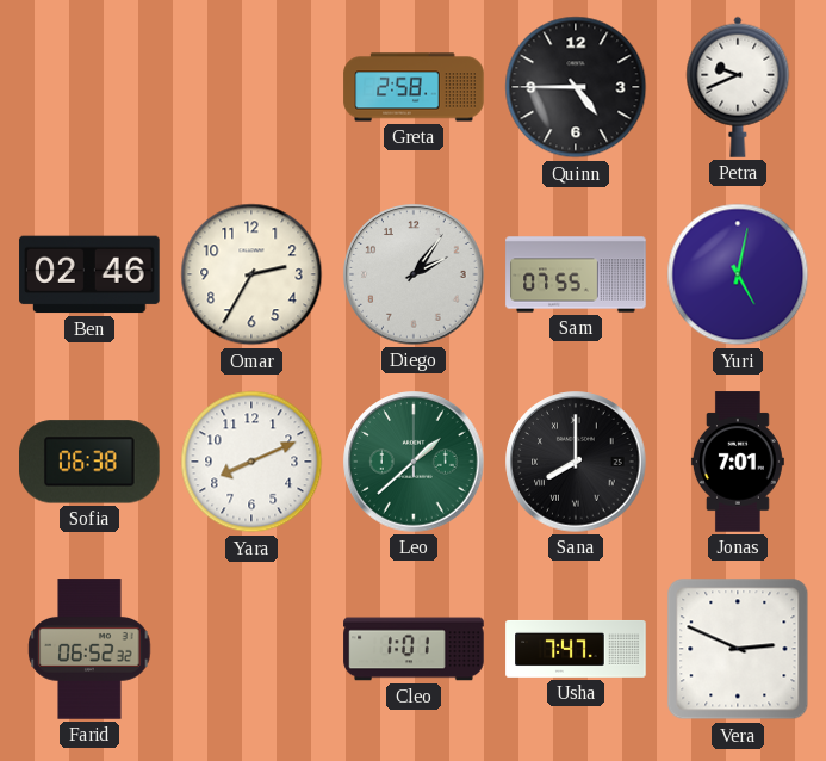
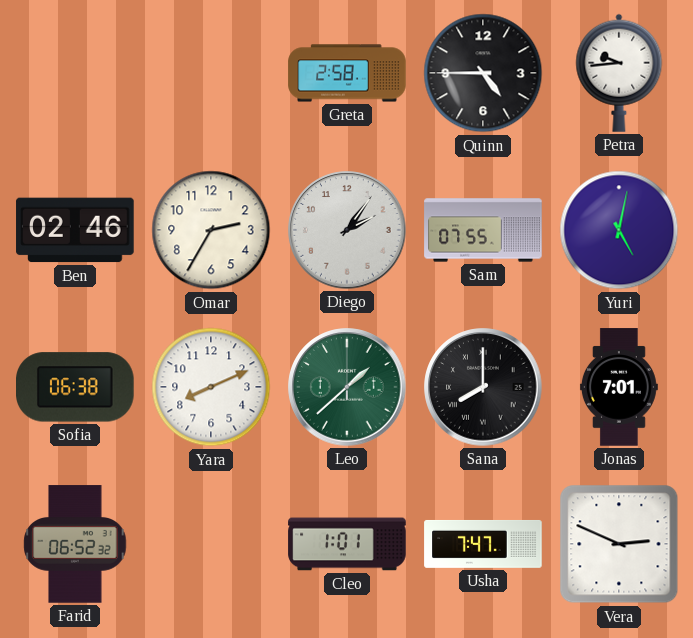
Petra: 9:41 -> 9:44
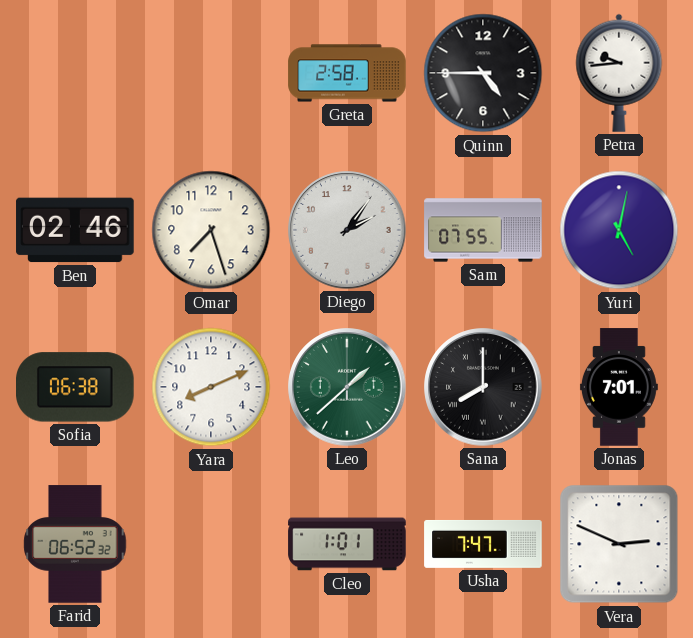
Omar: 2:35 -> 7:27
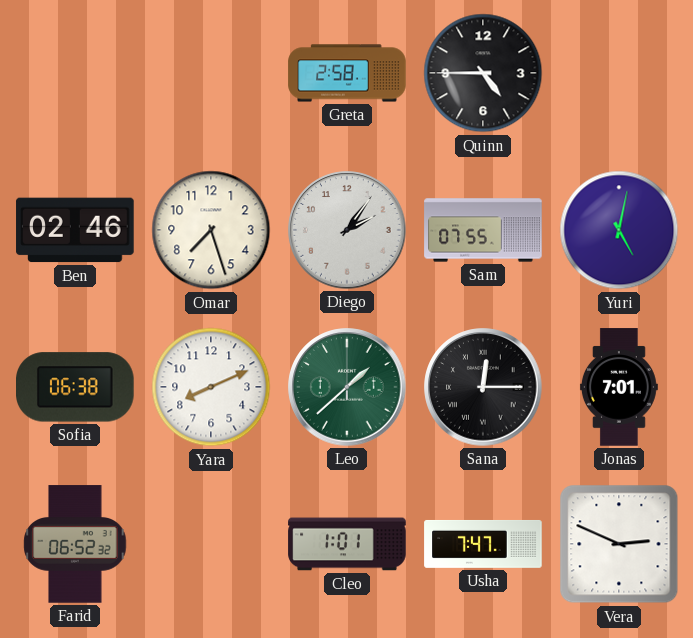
Petra: 9:44 -> none
Sana: 8:00 -> 12:15
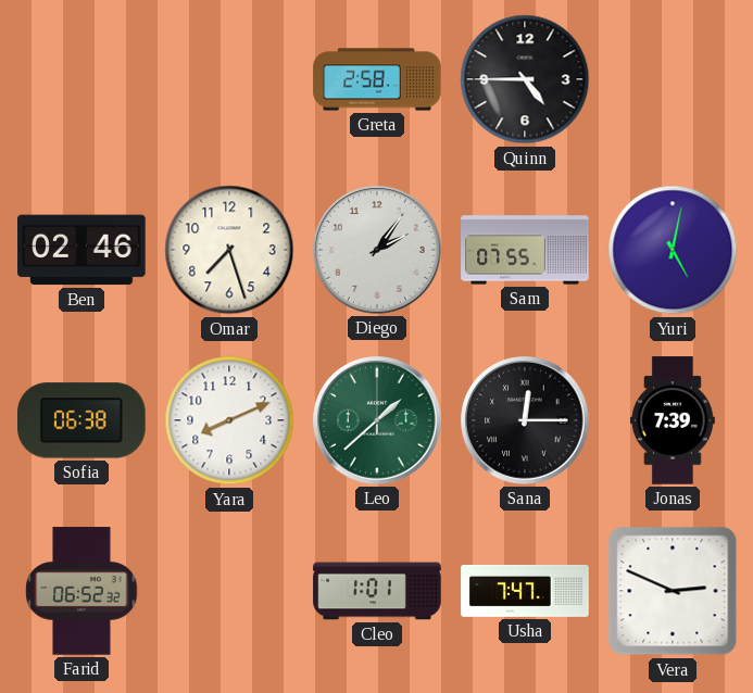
Jonas: 7:01 -> 7:39
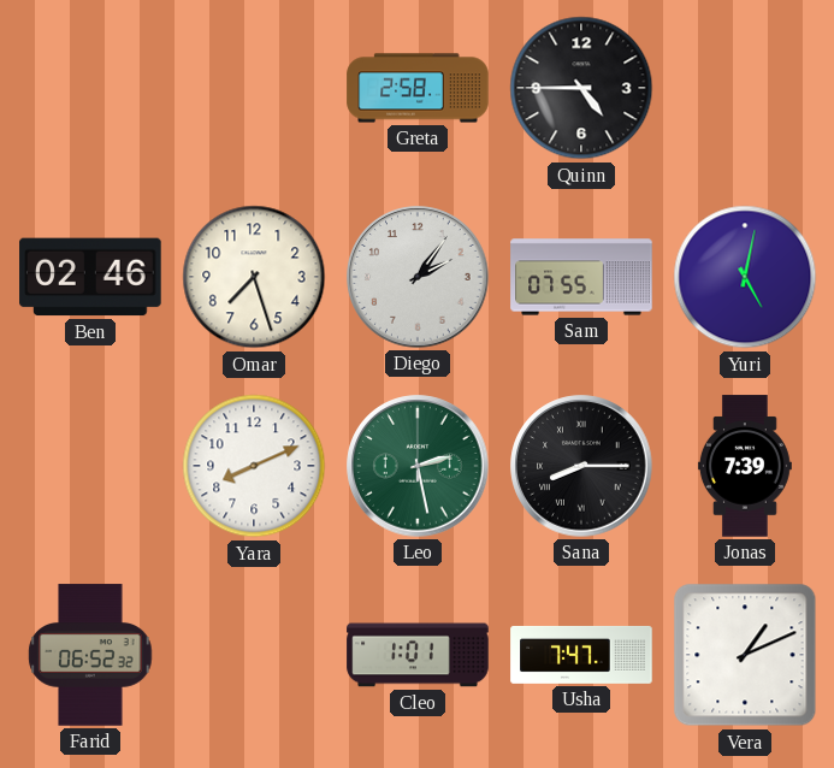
Sofia: 06:38 -> none
Leo: 1:38 -> 2:28
Sana: 12:15 -> 8:15
Vera: 2:49 -> 1:11
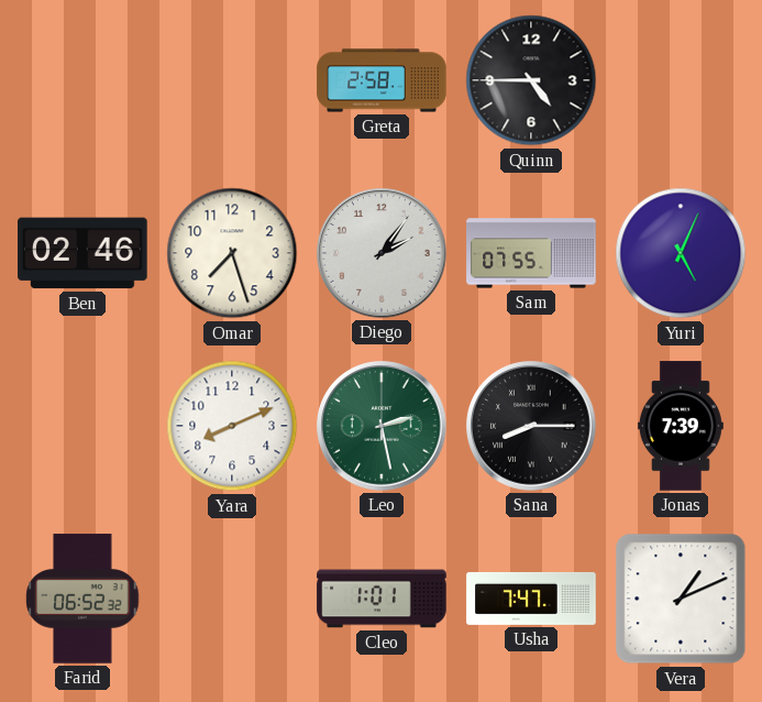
Yuri: 5:02 -> 5:04
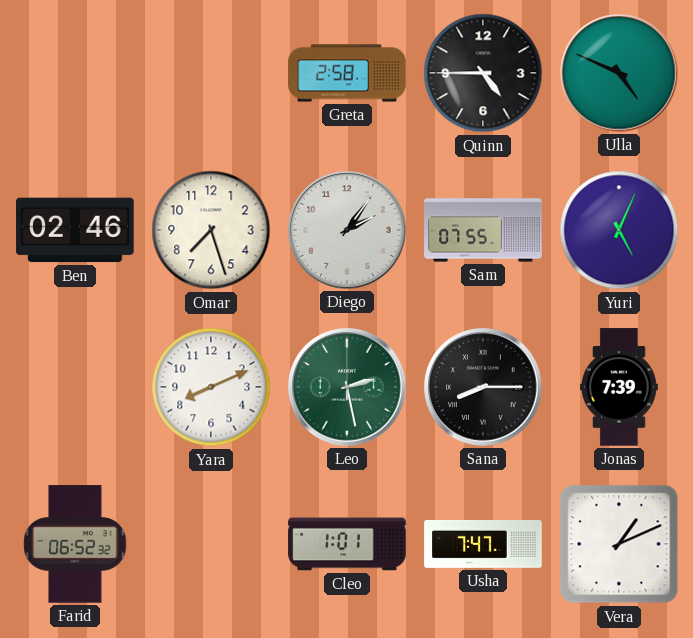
Ulla: none -> 4:49
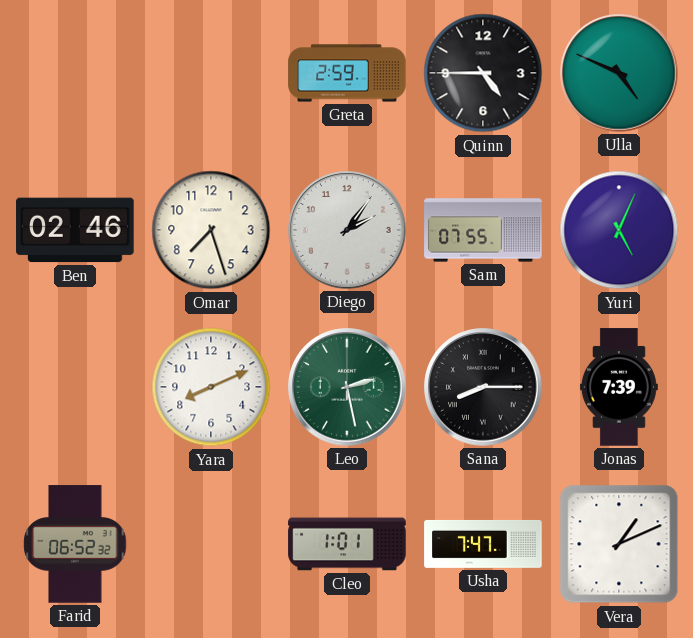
Greta: 2:58 -> 2:59
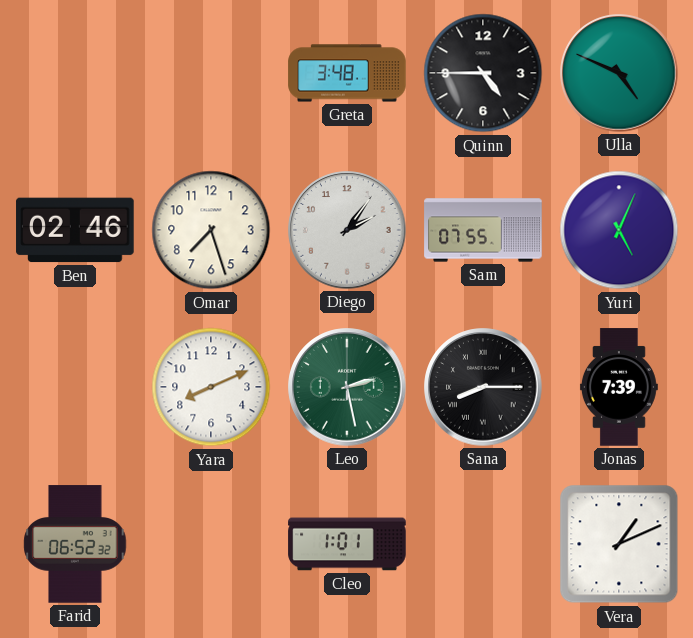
Greta: 2:59 -> 3:48
Usha: 7:47 -> none
